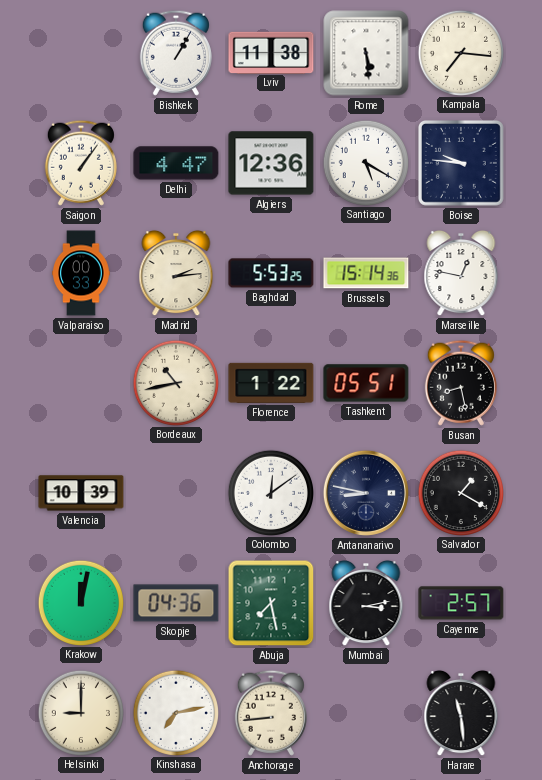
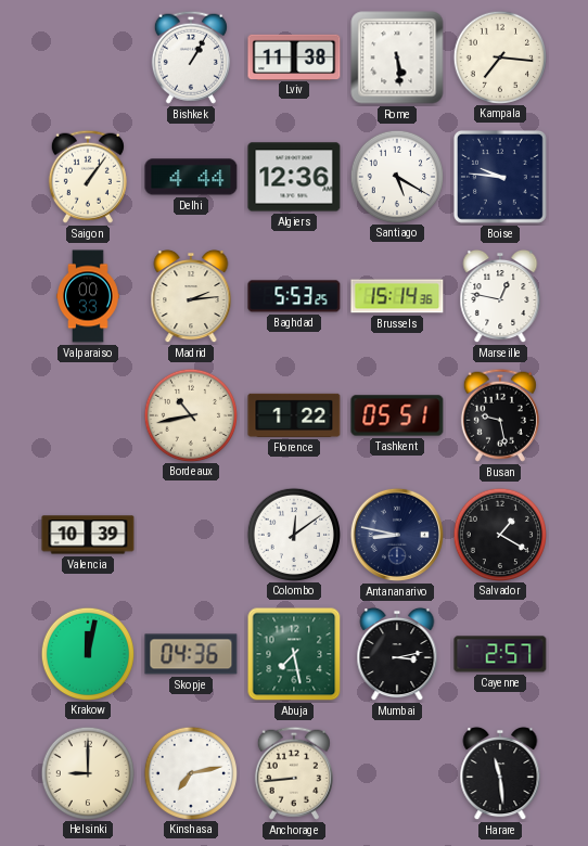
Delhi: 4:47 -> 4:44
Busan: 8:28 -> 9:28
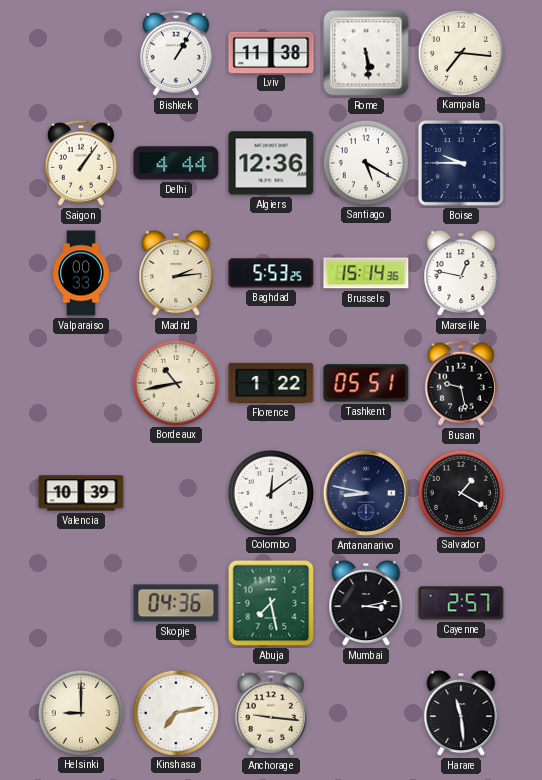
Boise: 9:46 -> 9:45
Krakow: 12:02 -> none
Anchorage: 8:44 -> 9:16
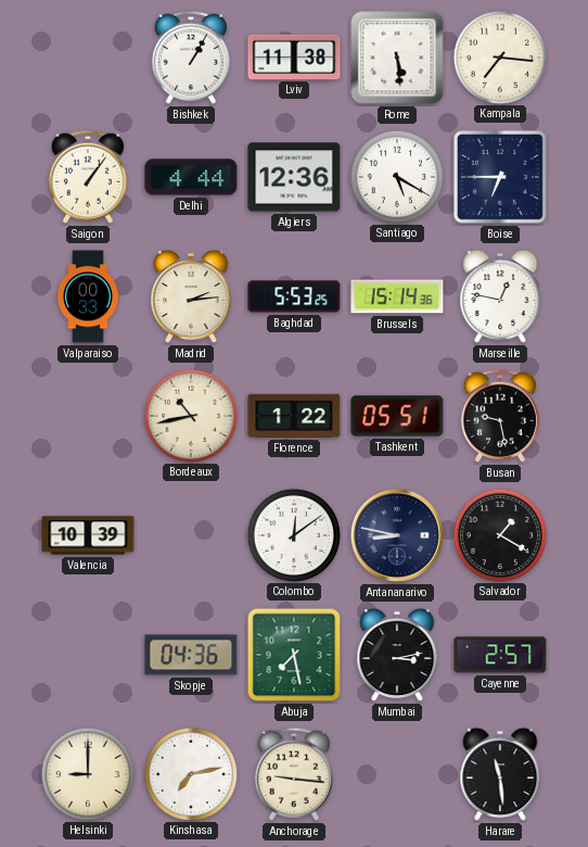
Boise: 9:45 -> 6:45
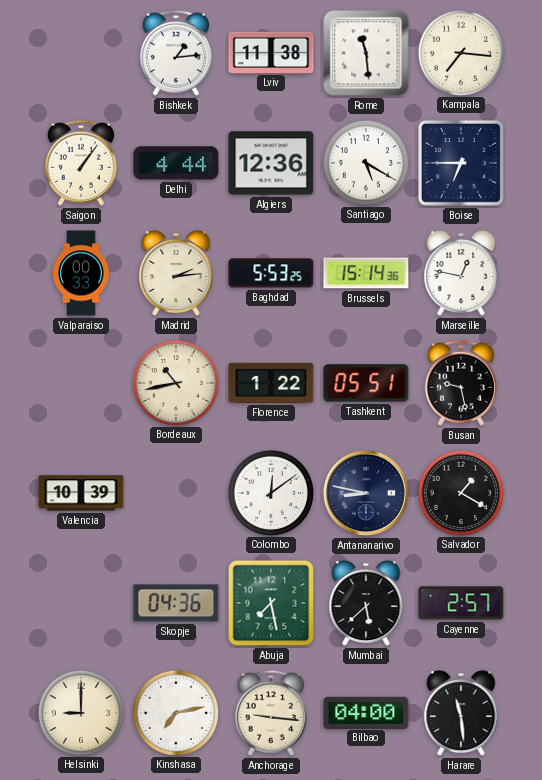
Bishkek: 1:05 -> 1:14
Rome: 5:29 -> 11:29
Mumbai: 3:13 -> 5:38
Bilbao: none -> 04:00
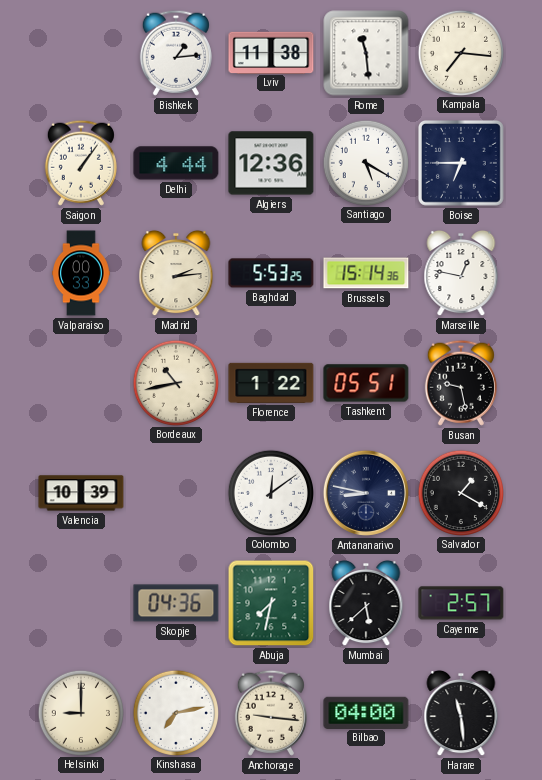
Abuja: 7:28 -> 7:32
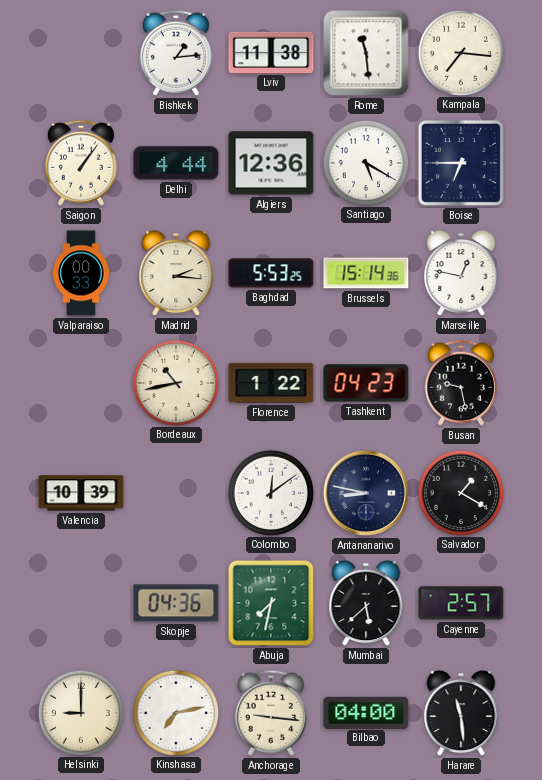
Madrid: 2:14 -> 2:16
Tashkent: 05:51 -> 04:23
